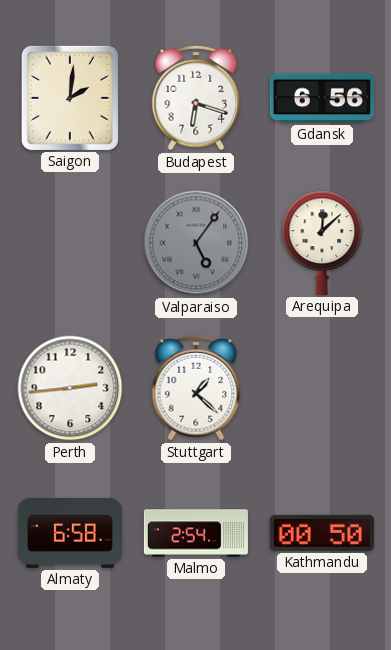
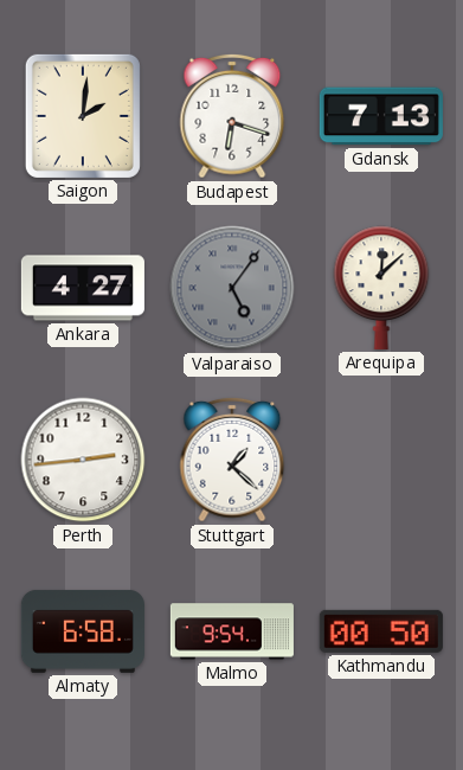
Gdansk: 6:56 -> 7:13
Ankara: none -> 4:27
Malmo: 2:54 -> 9:54
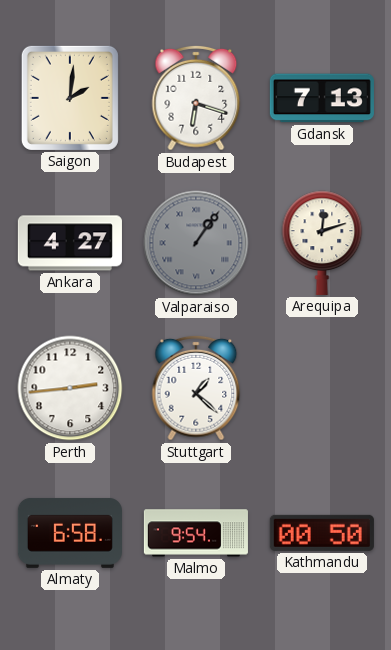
Valparaiso: 5:06 -> 1:06
Arequipa: 12:08 -> 12:12
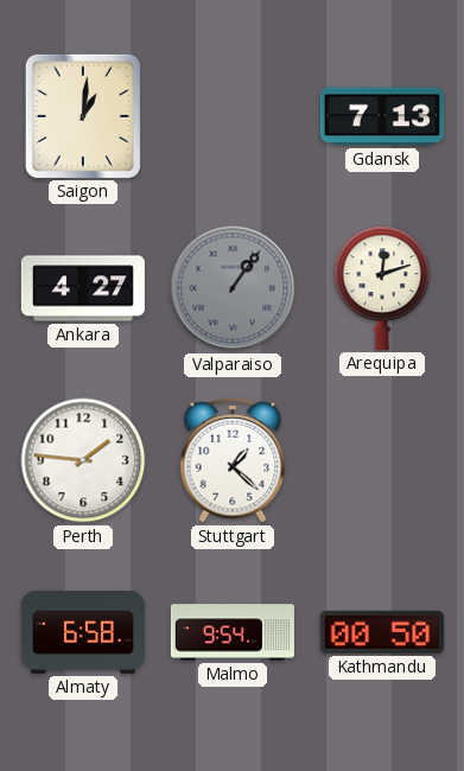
Saigon: 2:01 -> 1:01
Budapest: 6:18 -> none
Perth: 2:44 -> 1:46
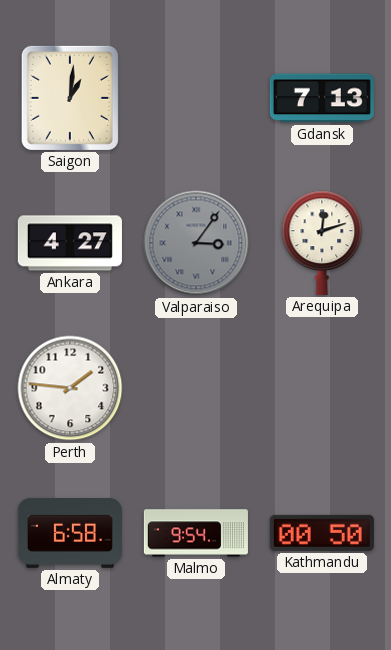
Valparaiso: 1:06 -> 3:06
Stuttgart: 1:22 -> none
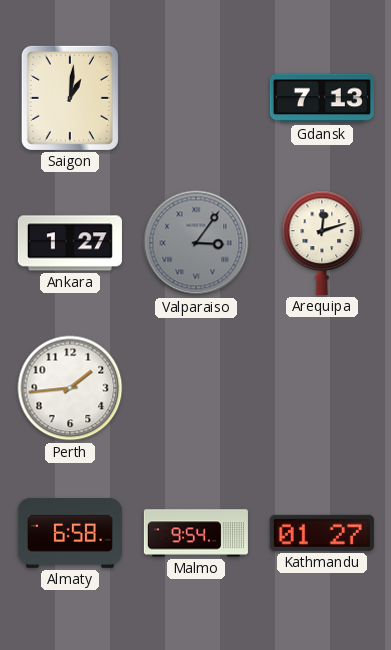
Ankara: 4:27 -> 1:27
Perth: 1:46 -> 1:44
Kathmandu: 00:50 -> 01:27
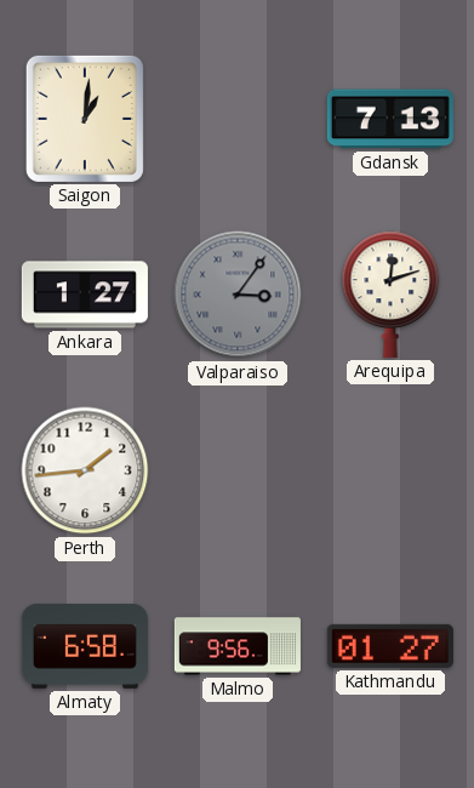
Malmo: 9:54 -> 9:56
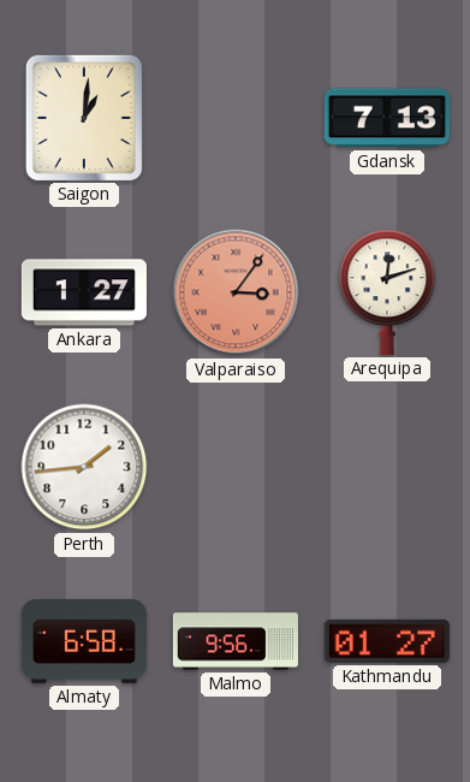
Valparaiso dial: grey -> salmon
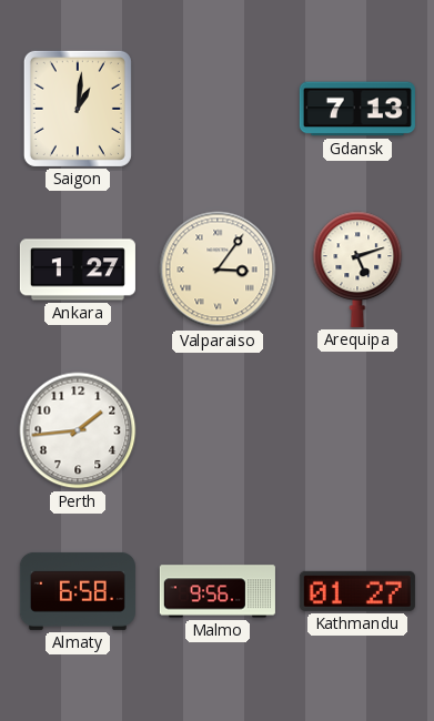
Valparaiso dial: salmon -> cream
Arequipa: 12:12 -> 5:12
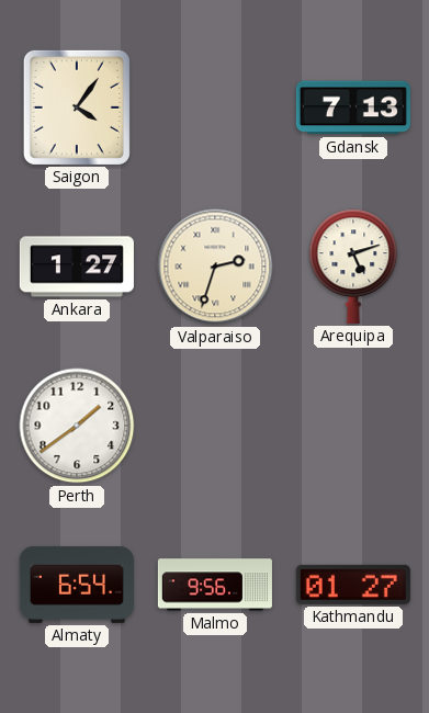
Saigon: 1:01 -> 4:06
Valparaiso: 3:06 -> 2:33
Perth: 1:44 -> 1:39
Almaty: 6:58 -> 6:54
